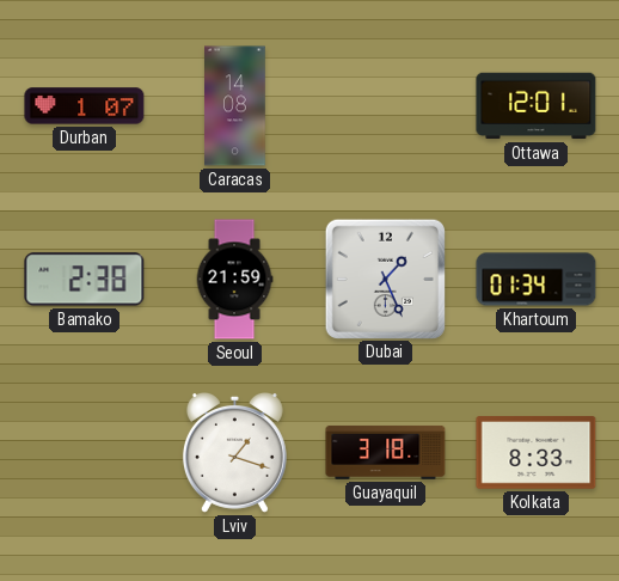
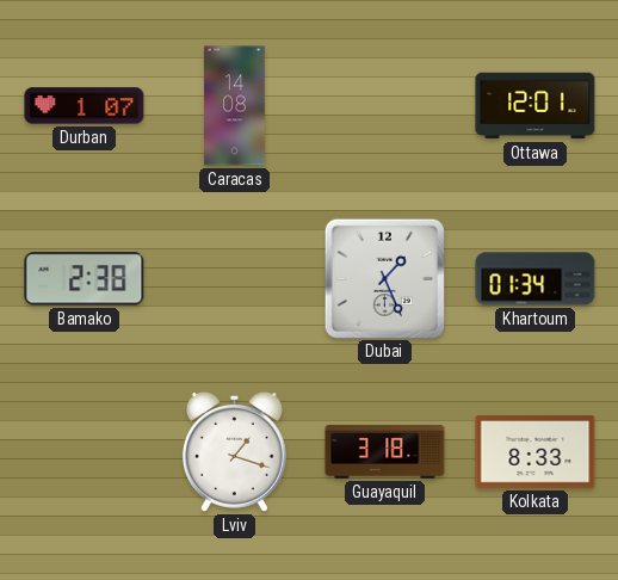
Seoul: 21:59 -> none
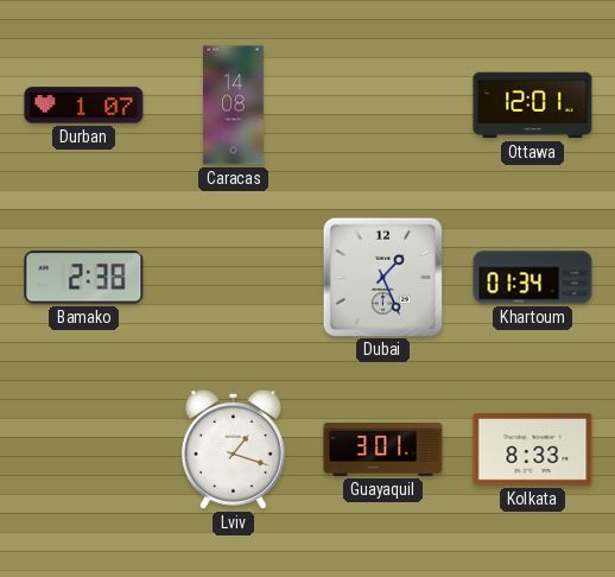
Guayaquil: 3:18 -> 3:01
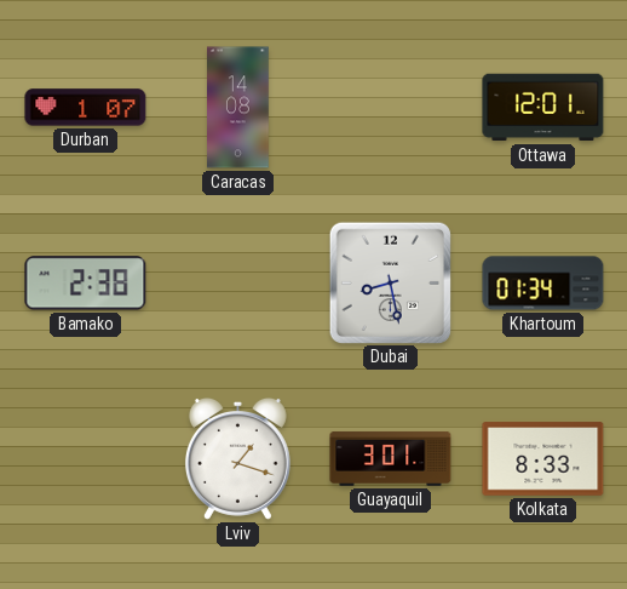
Dubai: 1:26 -> 8:28
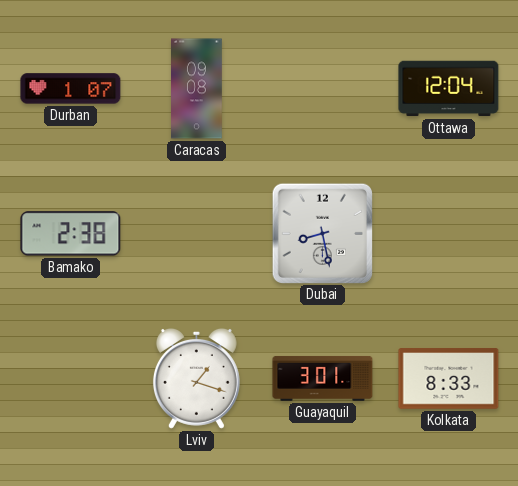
Caracas: 14:08 -> 09:08
Ottawa: 12:01 -> 12:04
Khartoum: 01:34 -> none
